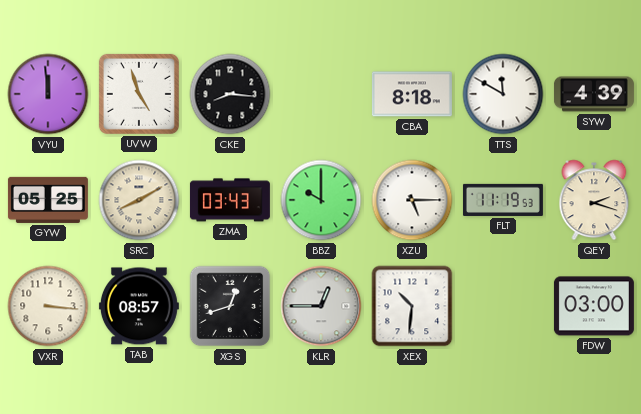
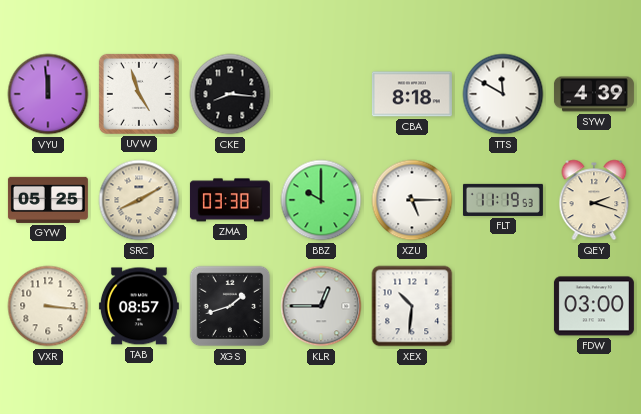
ZMA: 03:43 -> 03:38
XGS: 12:42 -> 1:42
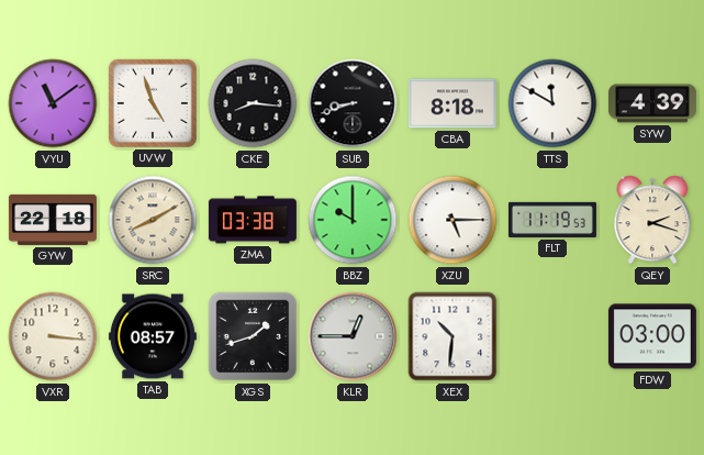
VYU: 11:59 -> 11:09
SUB: none -> 8:42
GYW: 05:25 -> 22:18
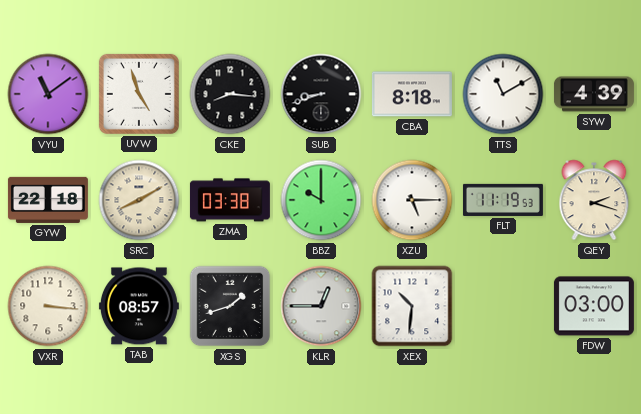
TTS: 11:50 -> 11:10
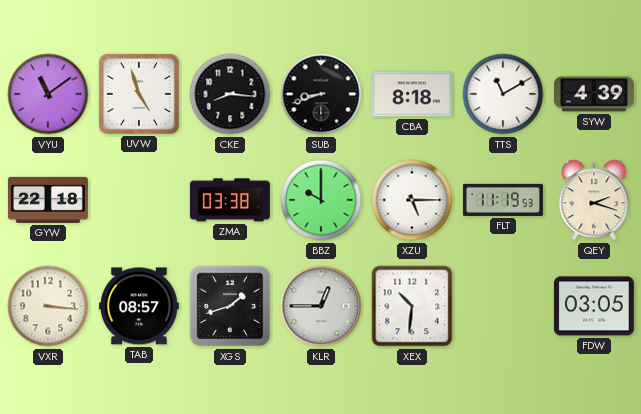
SRC: 8:10 -> none
FDW: 03:00 -> 03:05
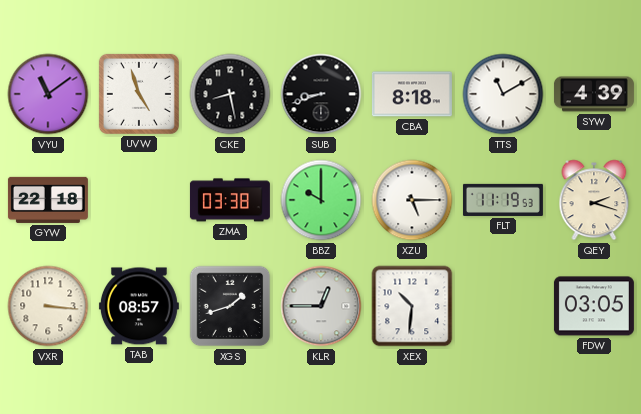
CKE: 8:16 -> 8:28
